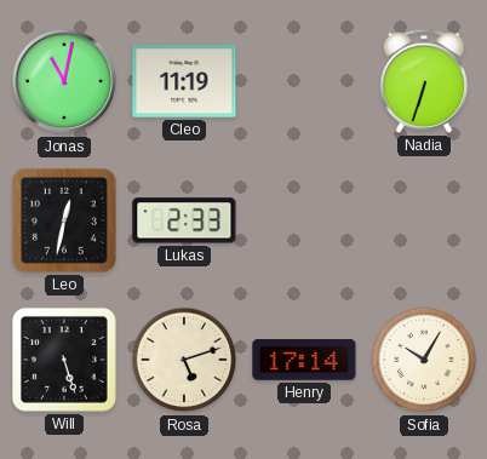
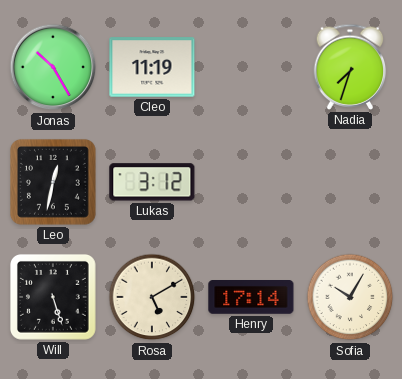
Jonas: 11:02 -> 10:25
Nadia: 6:33 -> 7:33
Lukas: 2:33 -> 3:12
Rosa: 5:12 -> 5:10
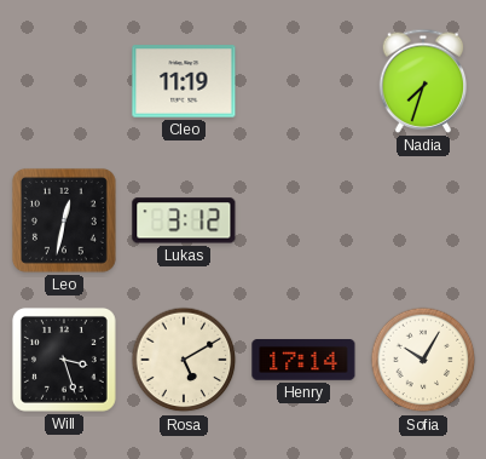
Jonas: 10:25 -> none
Will: 5:27 -> 3:27
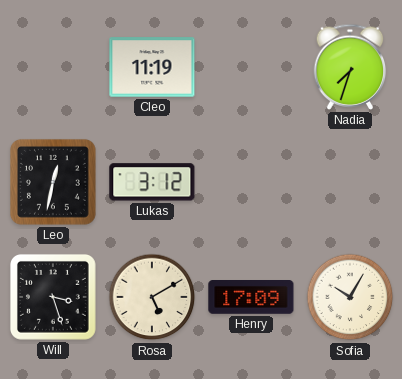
Henry: 17:14 -> 17:09
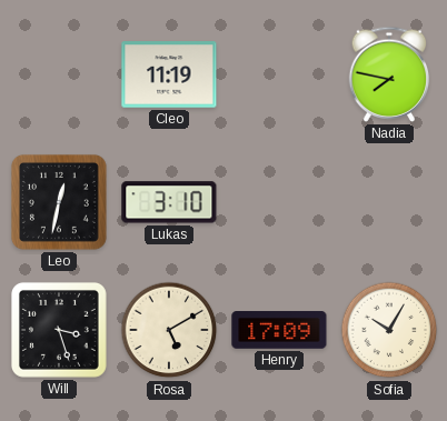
Nadia: 7:33 -> 7:47
Lukas: 3:12 -> 3:10
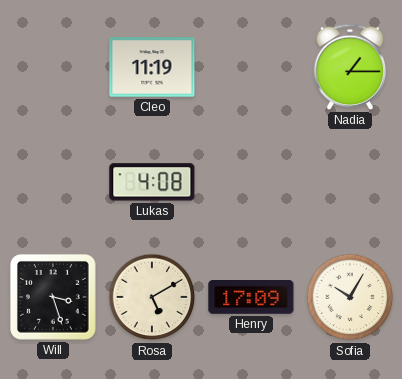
Nadia: 7:47 -> 1:15
Leo: 12:32 -> none
Lukas: 3:10 -> 4:08
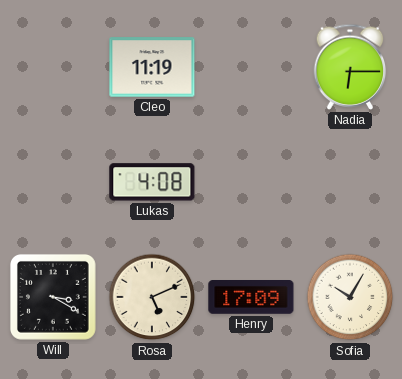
Nadia: 1:15 -> 6:15
Will: 3:27 -> 3:20
Rosa: 5:10 -> 5:11
